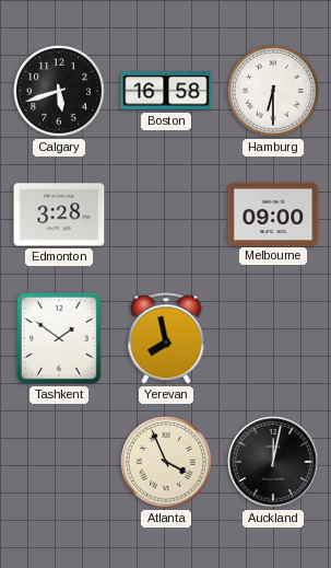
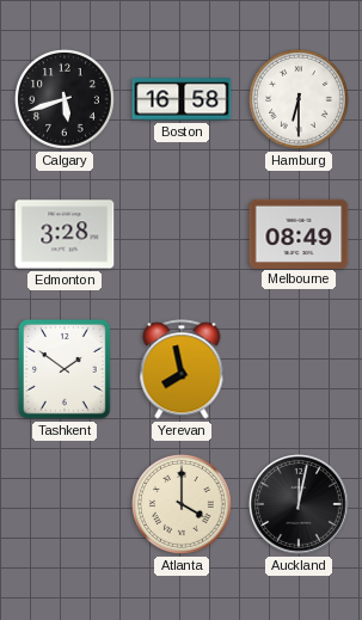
Melbourne: 09:00 -> 08:49
Atlanta: 3:56 -> 4:00
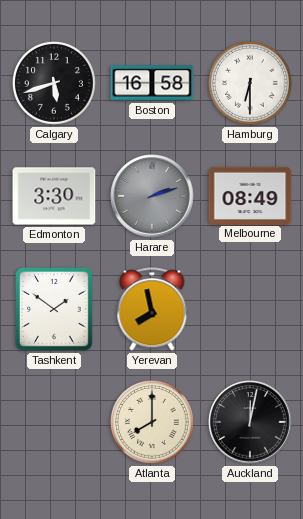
Edmonton: 3:28 -> 3:30
Harare: none -> 2:12
Atlanta: 4:00 -> 8:00
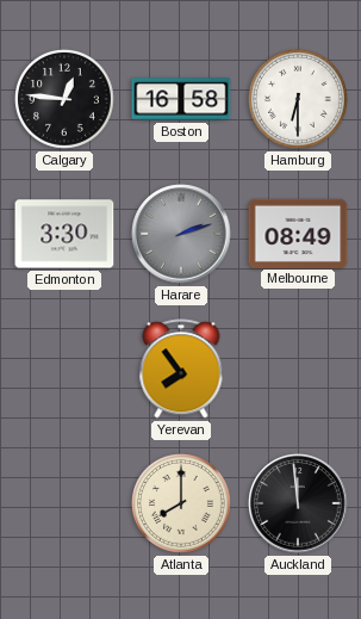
Calgary: 5:42 -> 12:46
Tashkent: 1:51 -> none
Yerevan: 7:58 -> 7:54
Auckland: 12:02 -> 11:59
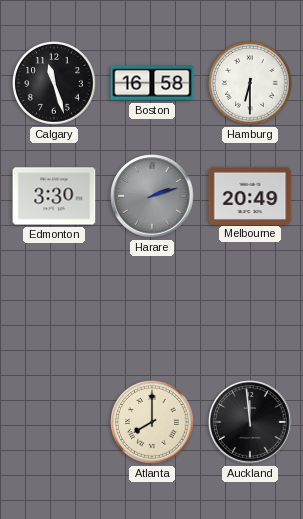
Calgary: 12:46 -> 11:27
Melbourne: 08:49 -> 20:49
Yerevan: 7:54 -> none
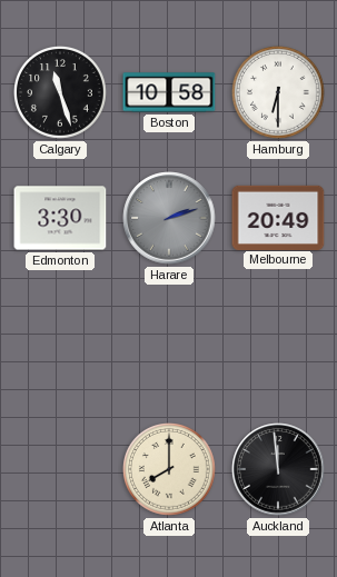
Boston: 16:58 -> 10:58
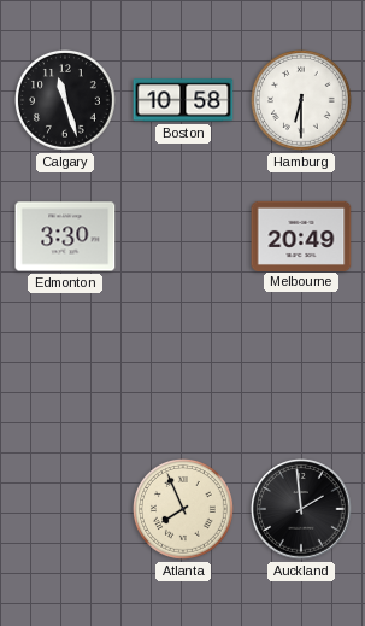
Harare: 2:12 -> none
Atlanta: 8:00 -> 7:56
Auckland: 11:59 -> 1:59
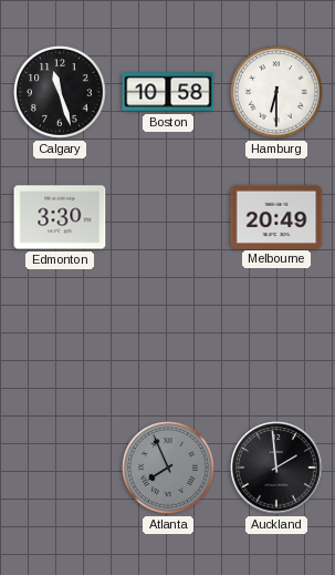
Atlanta dial: cream -> grey
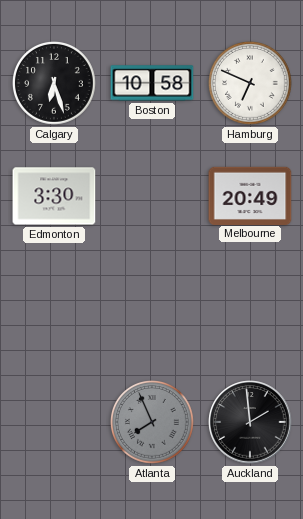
Calgary: 11:27 -> 6:27
Hamburg: 6:30 -> 6:49
